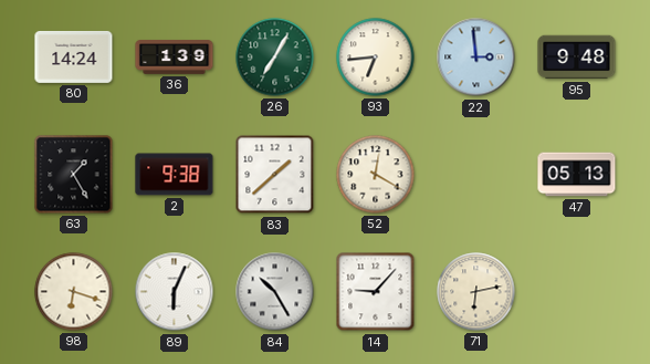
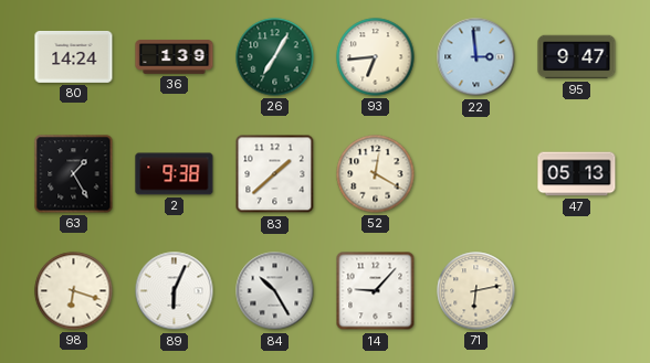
95: 9:48 -> 9:47
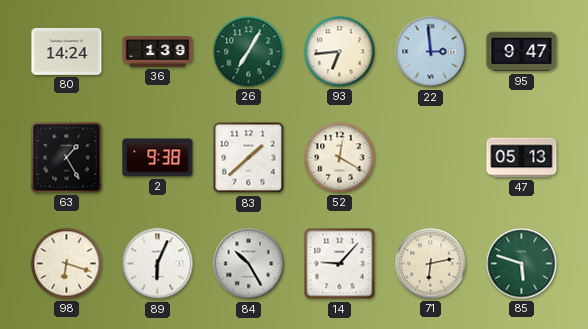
85: none -> 5:48
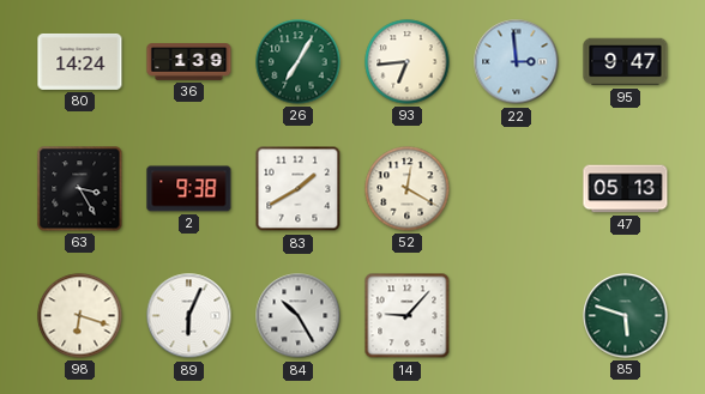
63: 1:25 -> 3:25
83: 1:38 -> 1:40
71: 6:13 -> none
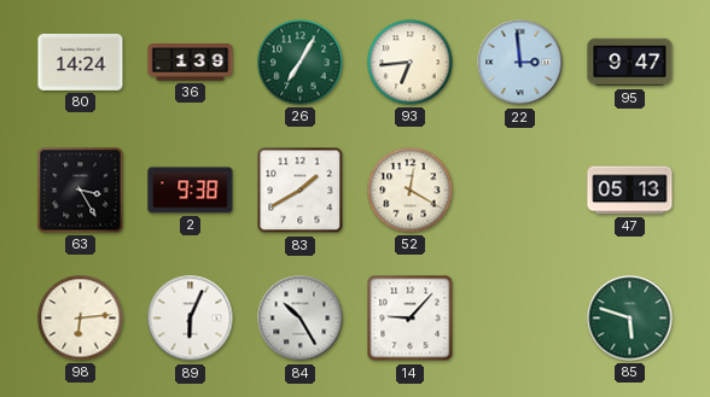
98: 6:18 -> 6:14
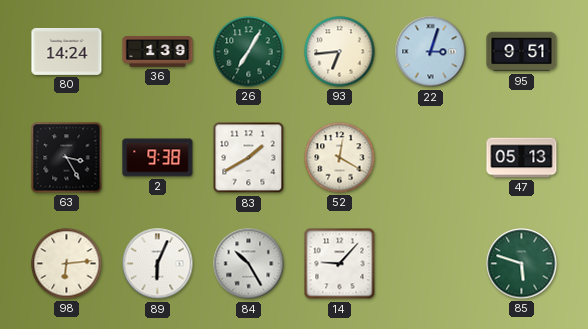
22: 2:59 -> 3:03
95: 9:47 -> 9:51
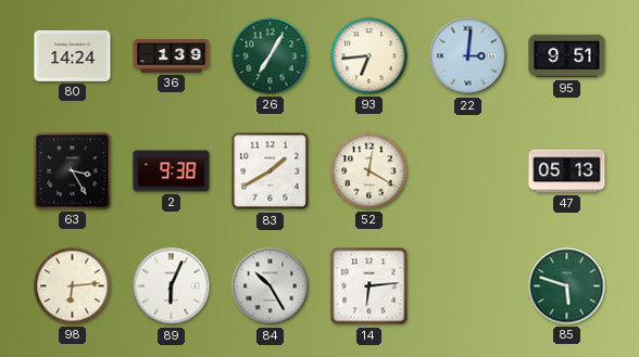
22: 3:03 -> 3:01
14: 9:07 -> 6:14
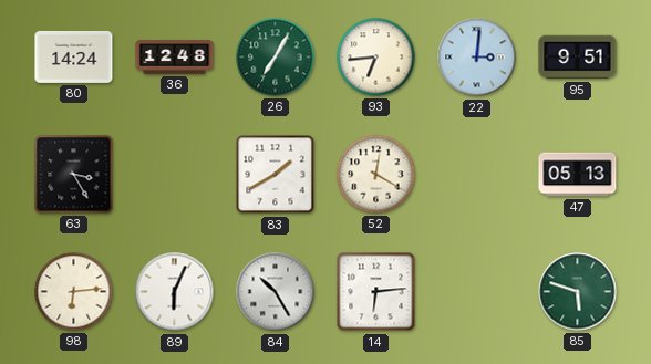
36: 1:39 -> 12:48
2: 9:38 -> none
